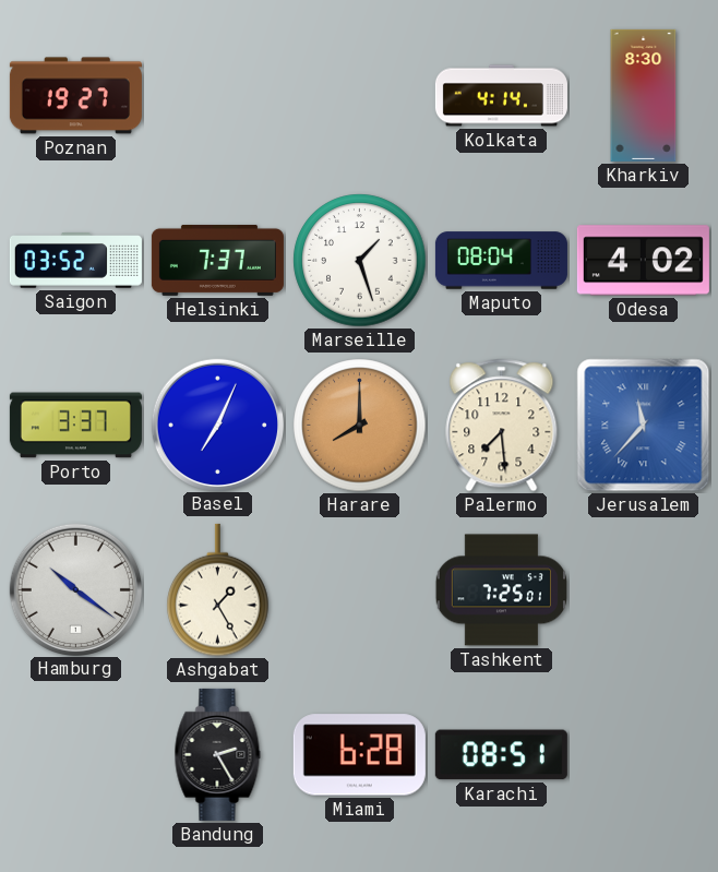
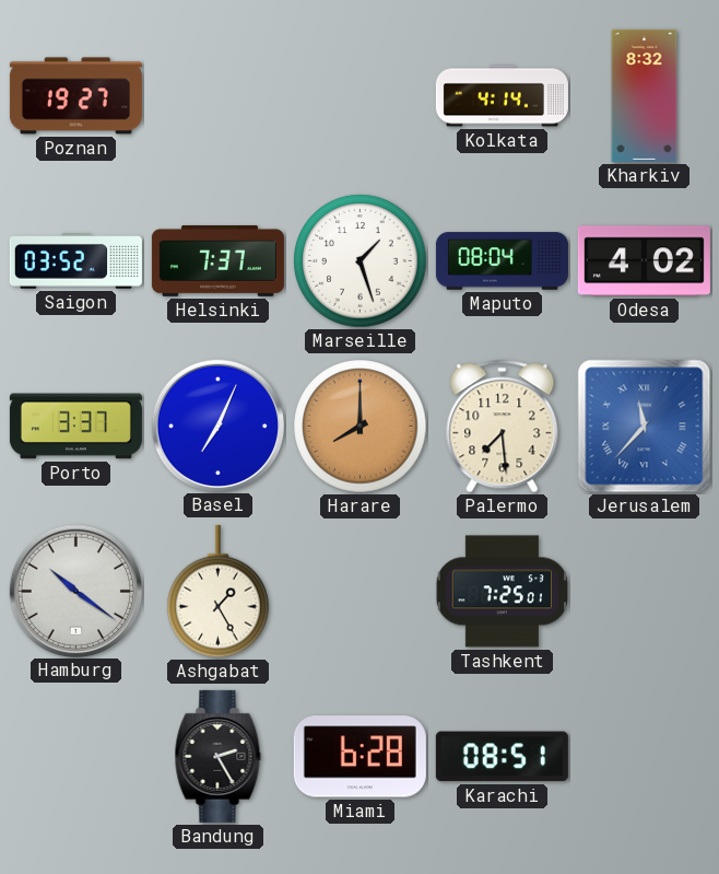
Kharkiv: 8:30 -> 8:32
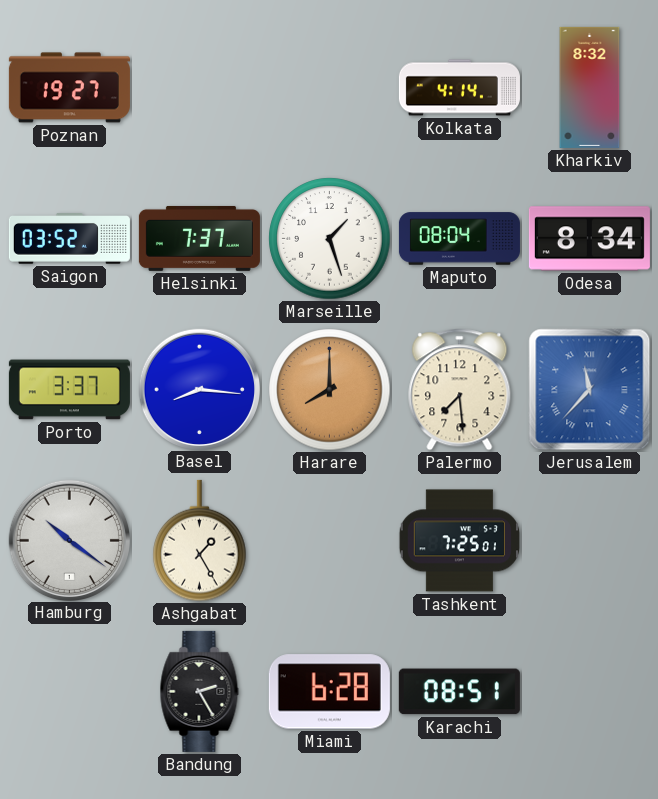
Odesa: 4:02 -> 8:34
Basel: 7:04 -> 8:16
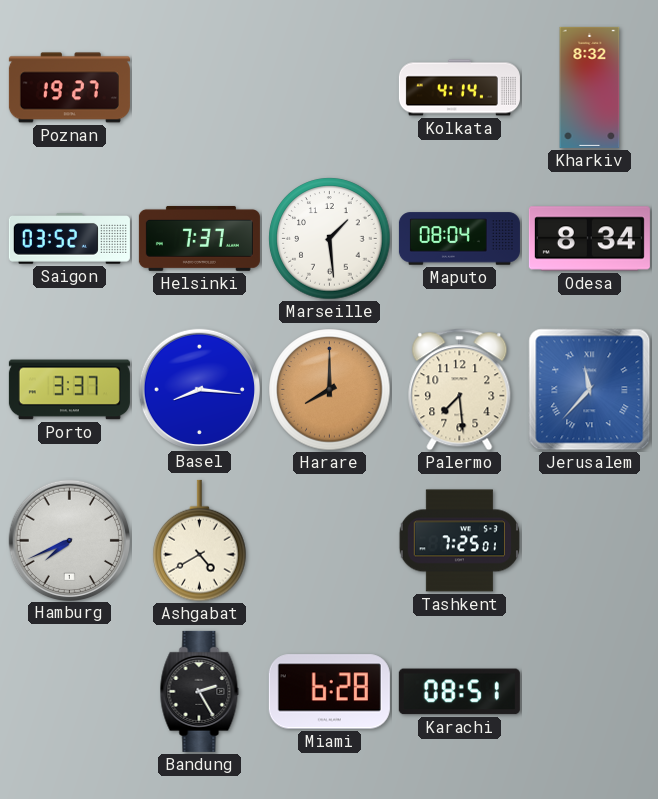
Marseille: 1:27 -> 1:29
Hamburg: 10:21 -> 7:41
Ashgabat: 1:25 -> 4:40
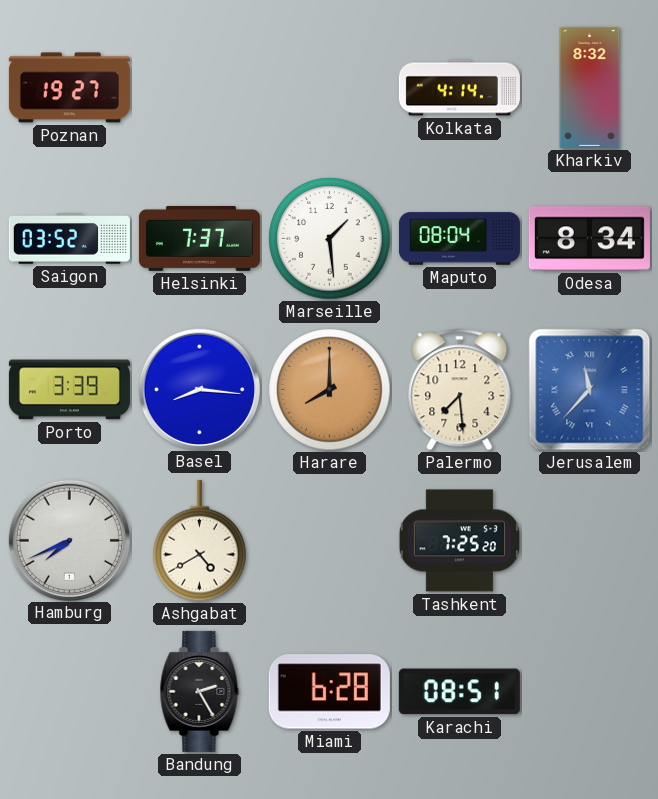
Porto: 3:37 -> 3:39
Tashkent: 7:25:01 -> 7:25:20
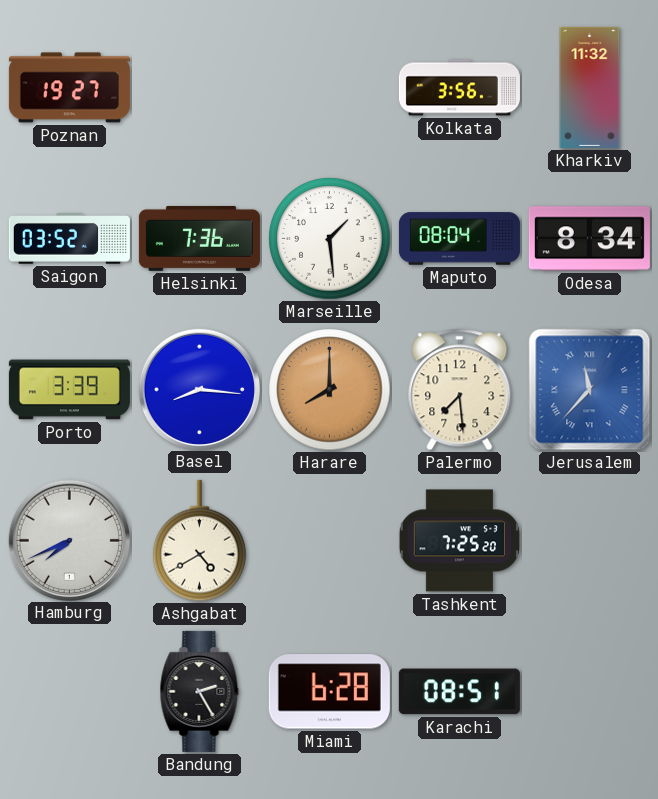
Kolkata: 4:14 -> 3:56
Kharkiv: 8:32 -> 11:32
Helsinki: 7:37 -> 7:36
